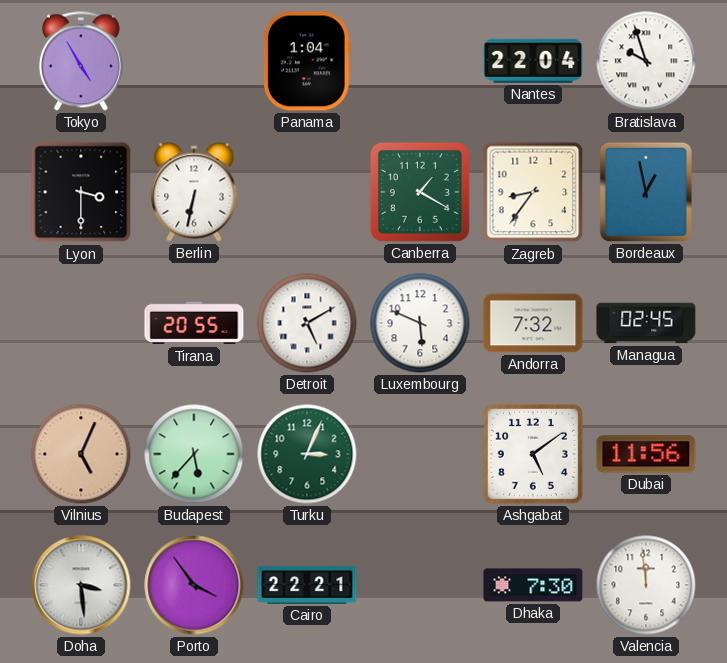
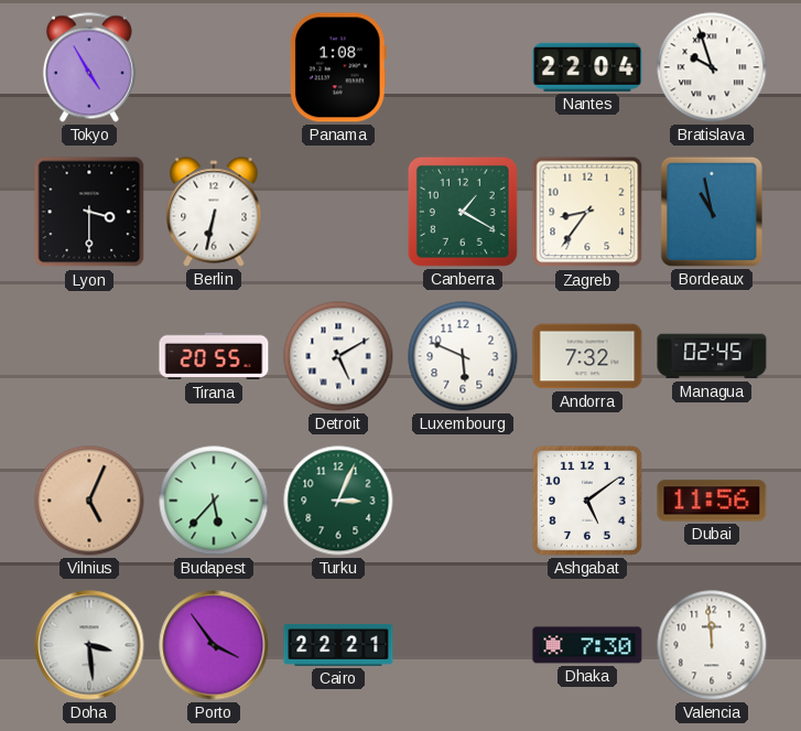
Panama: 1:04 -> 1:08
Bordeaux: 12:58 -> 10:58
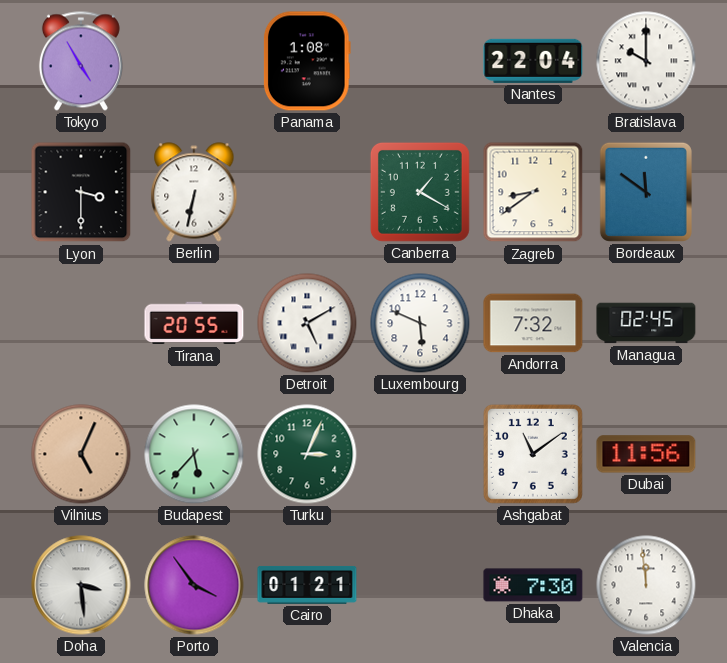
Bratislava: 9:57 -> 10:00
Zagreb: 8:36 -> 8:39
Bordeaux: 10:58 -> 11:51
Ashgabat: 5:09 -> 11:09
Cairo: 22:21 -> 01:21
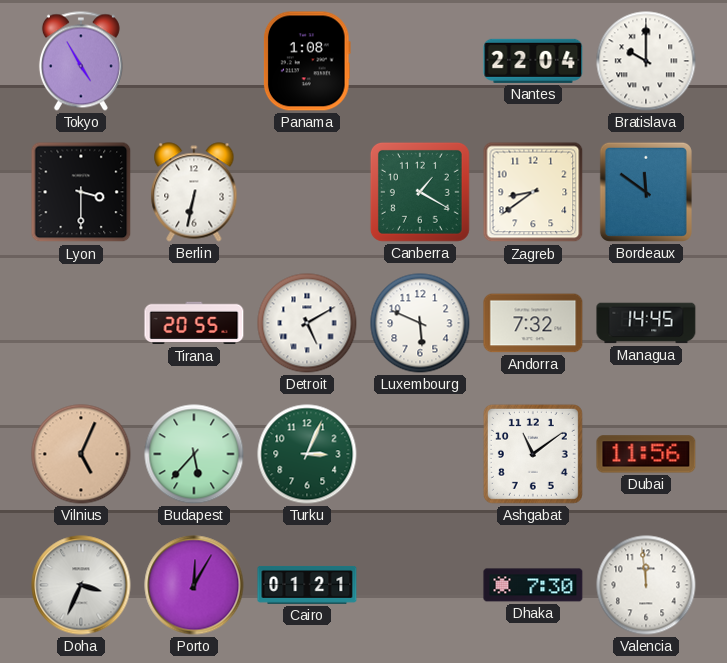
Managua: 02:45 -> 14:45
Doha: 3:29 -> 3:34
Porto: 3:54 -> 12:05
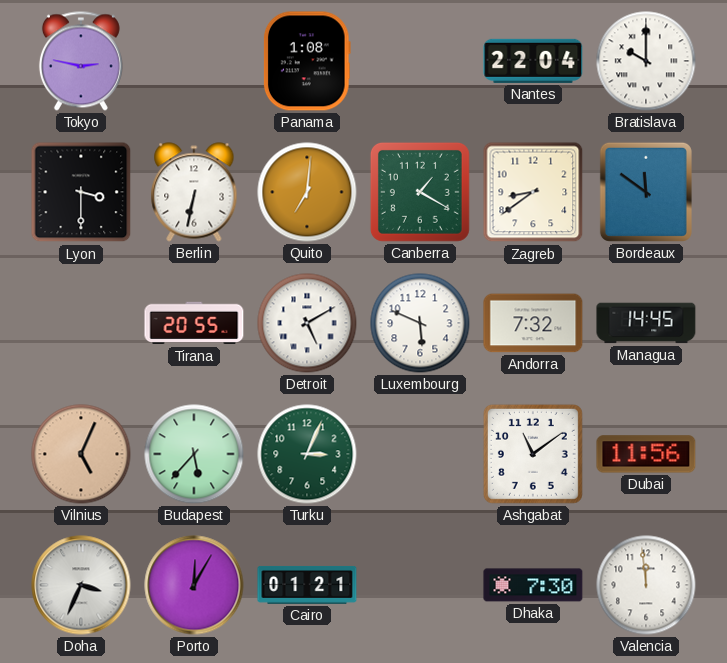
Tokyo: 4:55 -> 2:47
Quito: none -> 7:01
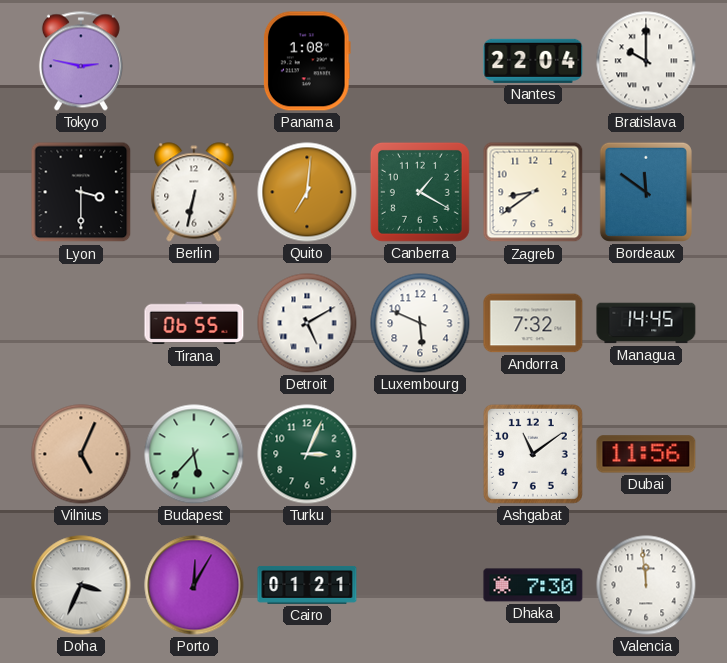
Tirana: 20:55 -> 06:55
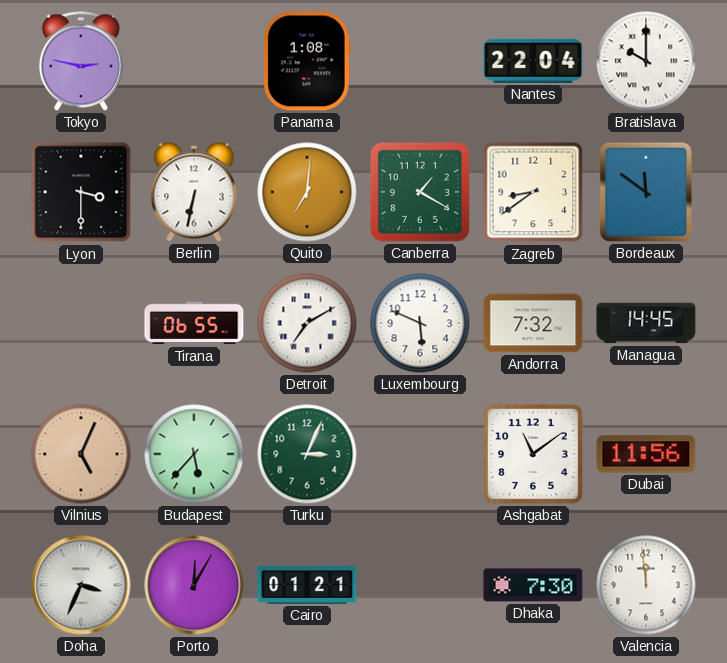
Detroit: 5:10 -> 7:10
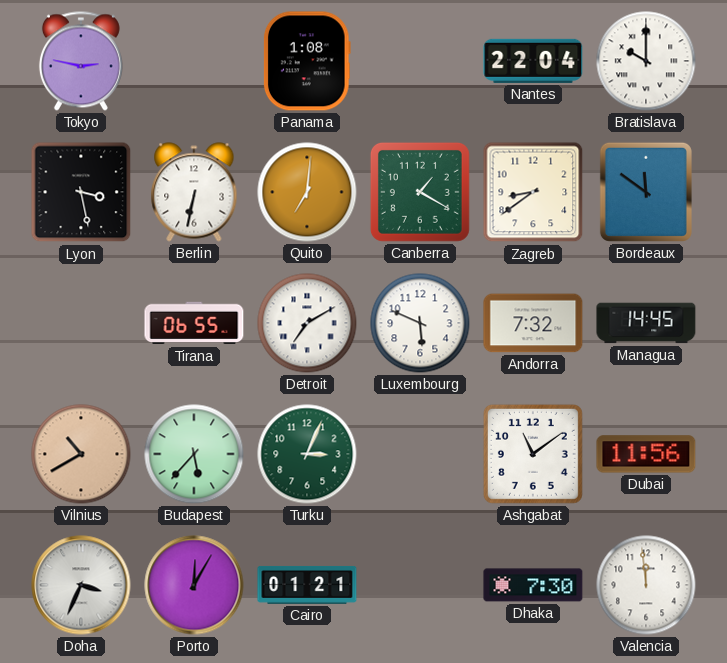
Lyon: 3:30 -> 3:28
Vilnius: 5:04 -> 10:40
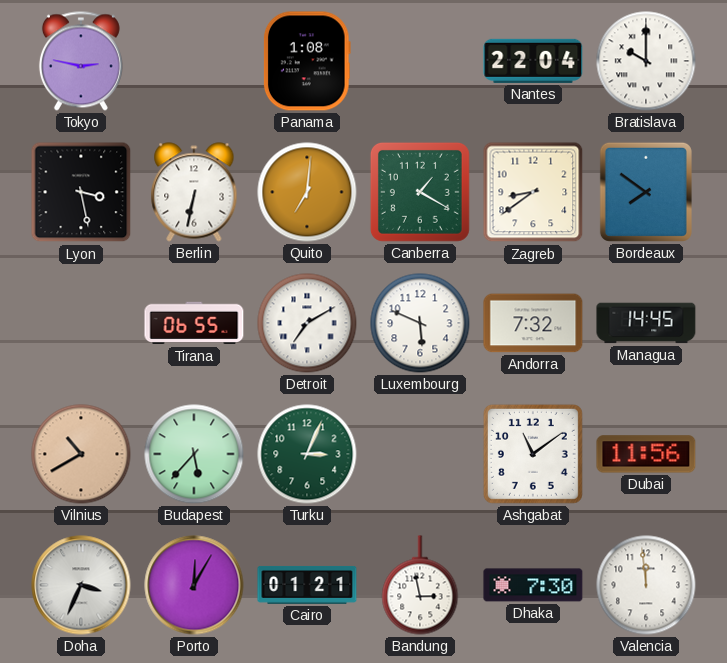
Bordeaux: 11:51 -> 7:51
Bandung: none -> 2:58
